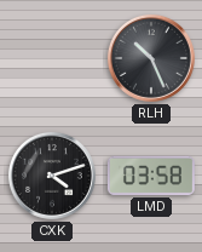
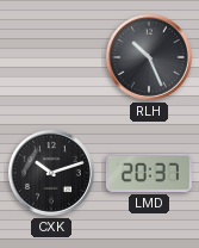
CXK: 4:12 -> 10:12
LMD: 03:58 -> 20:37
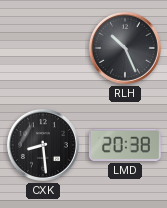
CXK: 10:12 -> 8:29
LMD: 20:37 -> 20:38
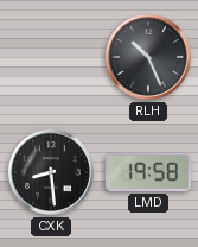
LMD: 20:38 -> 19:58
